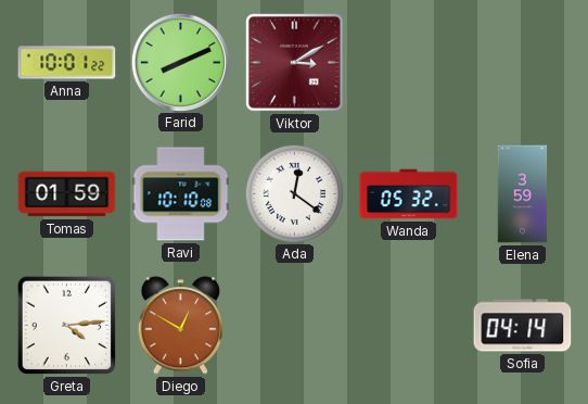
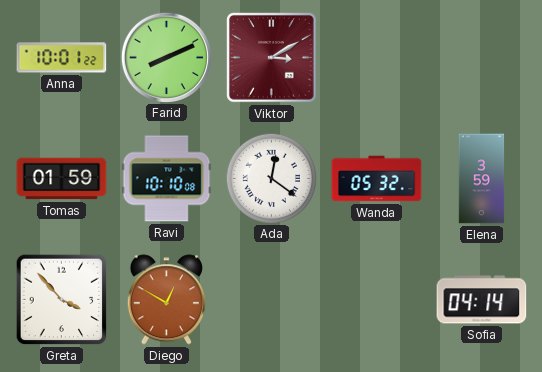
Greta: 4:14 -> 3:53
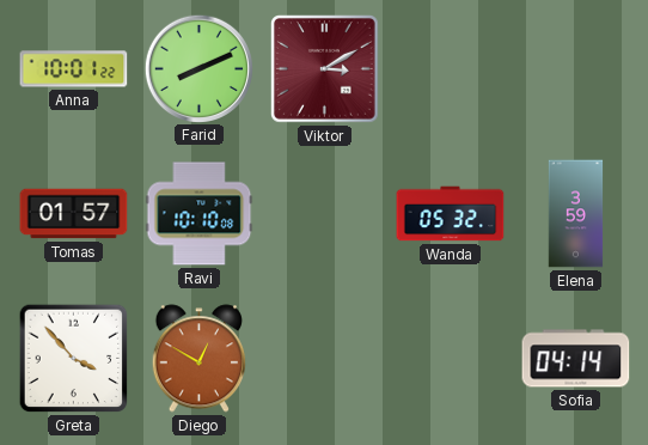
Tomas: 01:59 -> 01:57
Ada: 12:21 -> none
